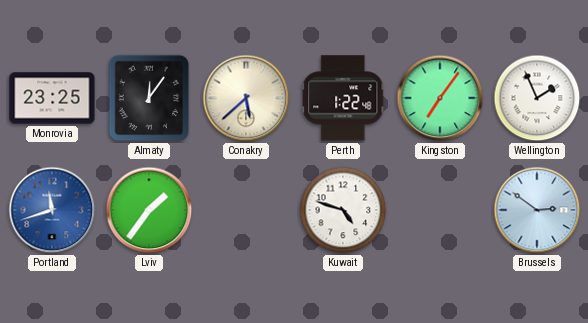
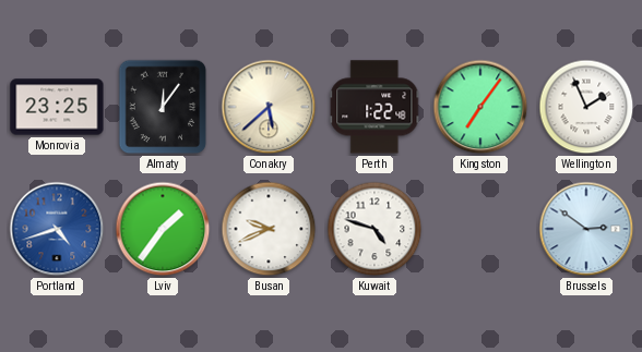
Portland: 11:42 -> 4:42
Busan: none -> 9:41
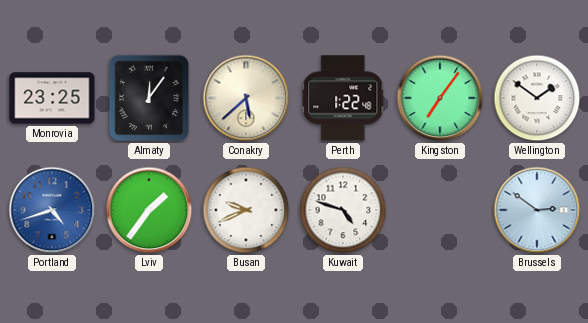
Wellington: 1:56 -> 1:51
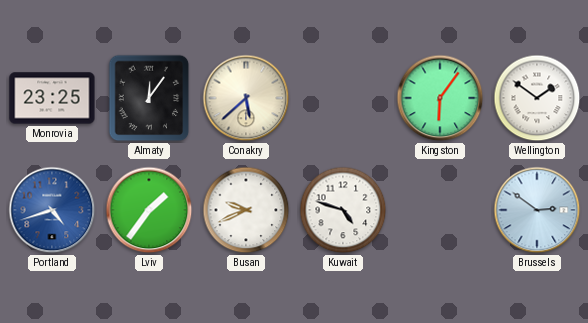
Perth: 1:22 -> none
Kingston: 7:06 -> 6:06
